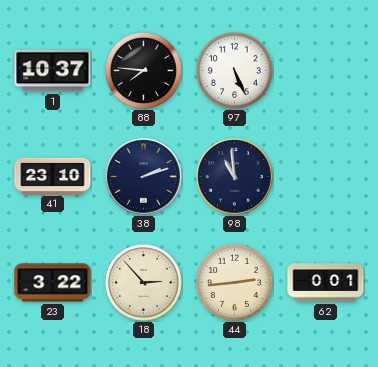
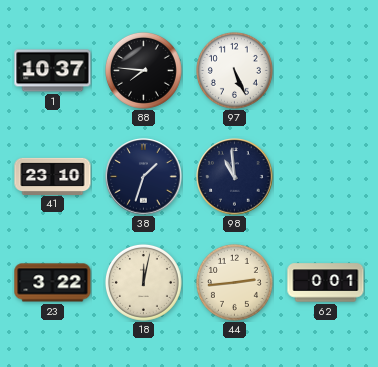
38: 2:12 -> 1:33
18: 2:53 -> 12:02
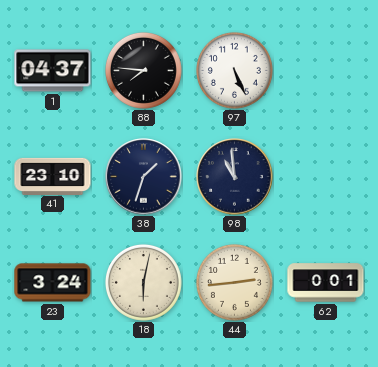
1: 10:37 -> 04:37
23: 3:22 -> 3:24
18: 12:02 -> 6:02
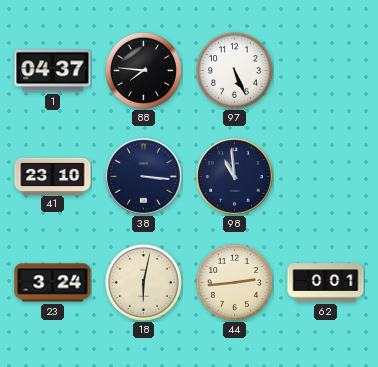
38: 1:33 -> 3:16
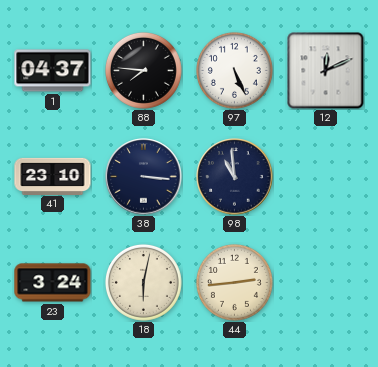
12: none -> 12:11
62: 0:01 -> none
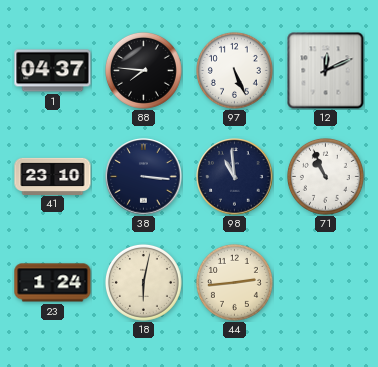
71: none -> 10:56
23: 3:24 -> 1:24
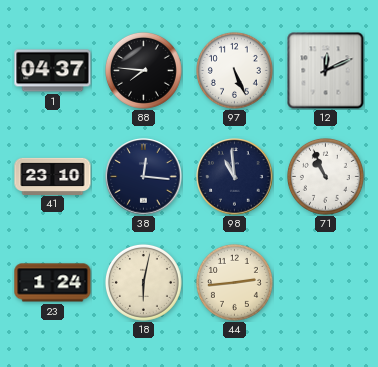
38: 3:16 -> 12:16
